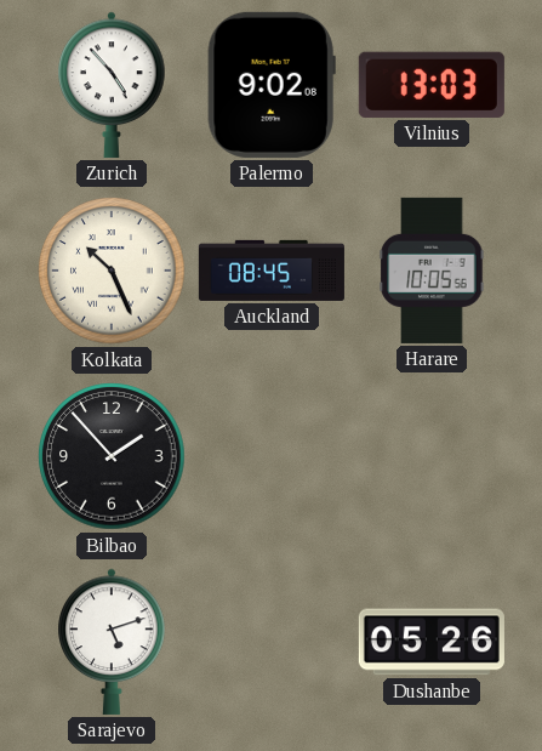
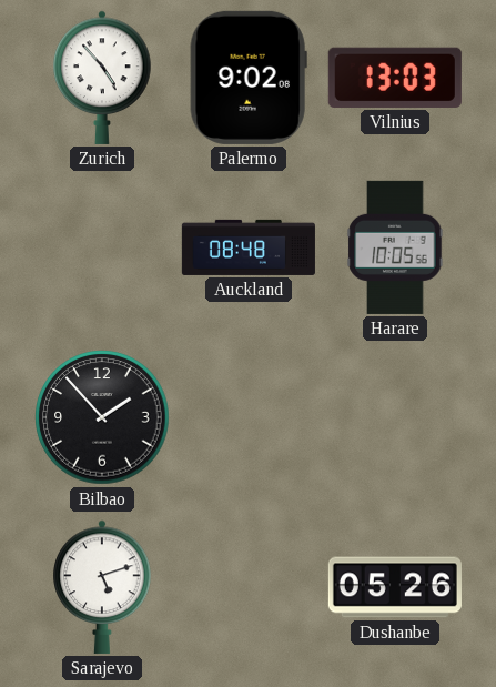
Kolkata: 10:26 -> none
Auckland: 08:45 -> 08:48
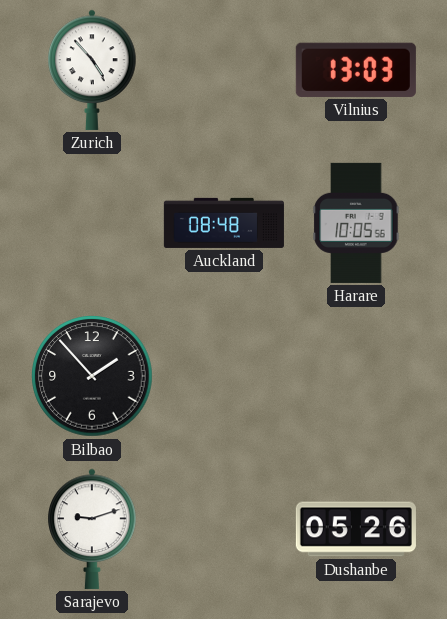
Palermo: 9:02 -> none
Sarajevo: 5:12 -> 9:12
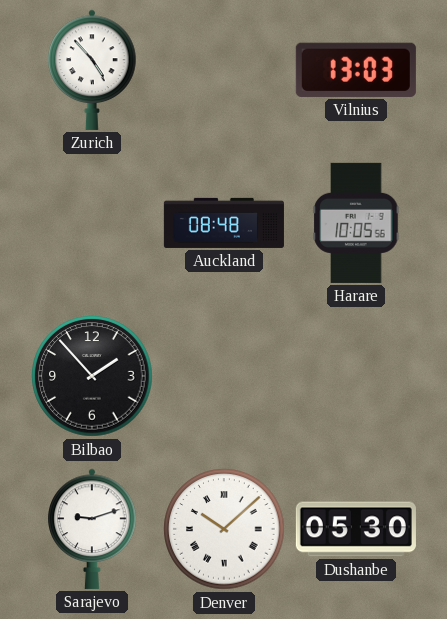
Denver: none -> 10:08
Dushanbe: 05:26 -> 05:30
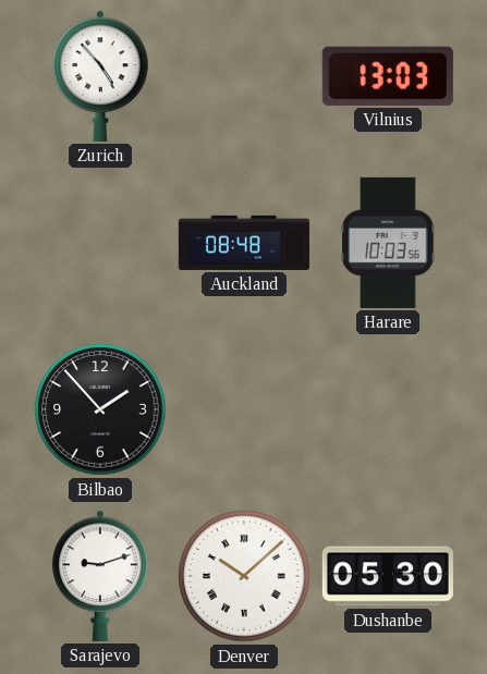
Harare: 10:05 -> 10:03
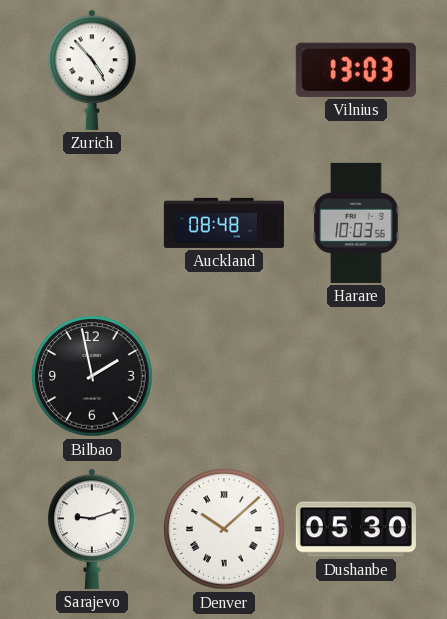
Bilbao: 1:53 -> 1:58
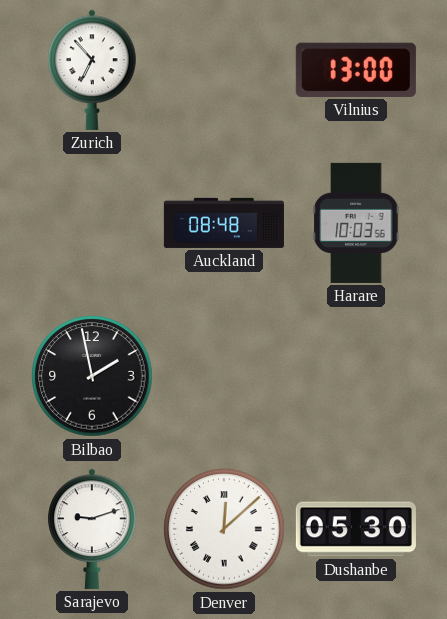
Zurich: 4:53 -> 6:53
Vilnius: 13:03 -> 13:00
Denver: 10:08 -> 12:08
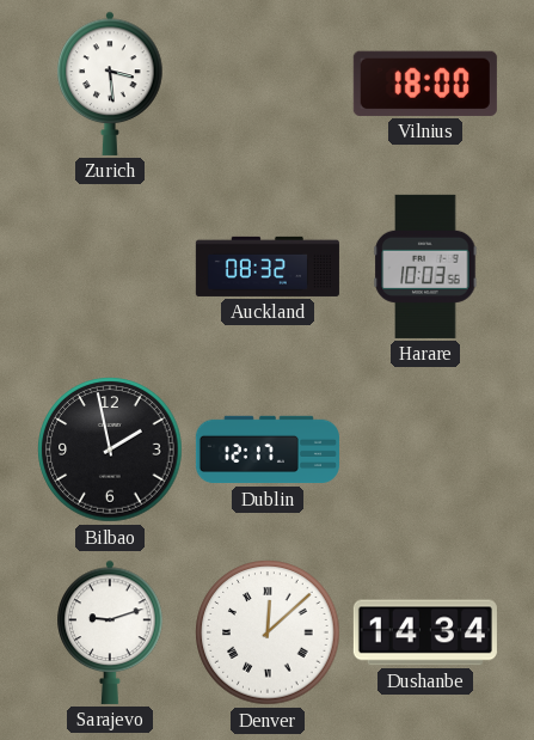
Zurich: 6:53 -> 3:29
Vilnius: 13:00 -> 18:00
Auckland: 08:48 -> 08:32
Dublin: none -> 12:17
Dushanbe: 05:30 -> 14:34
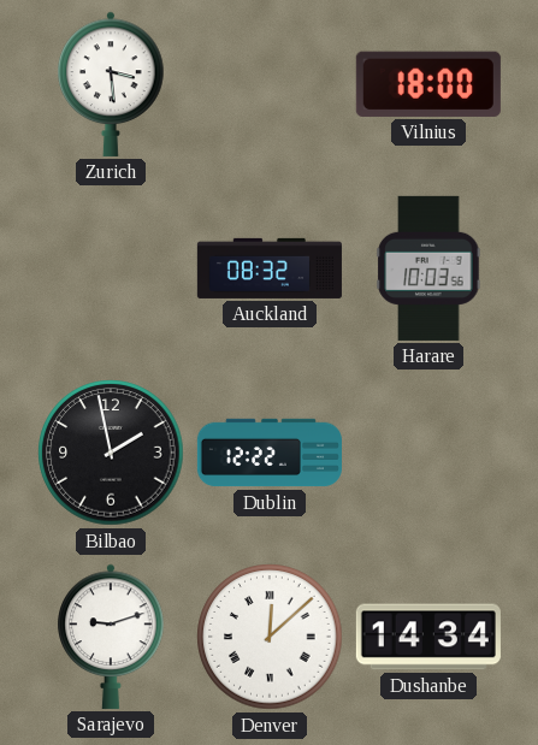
Dublin: 12:17 -> 12:22
